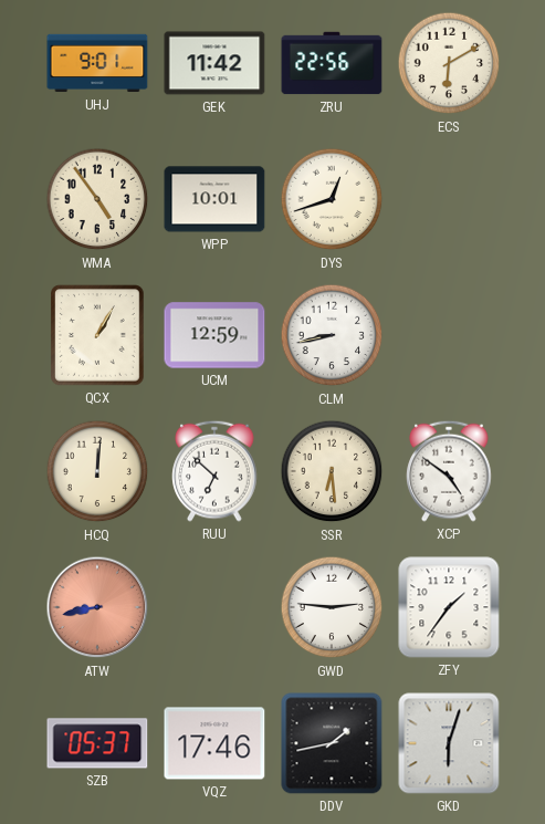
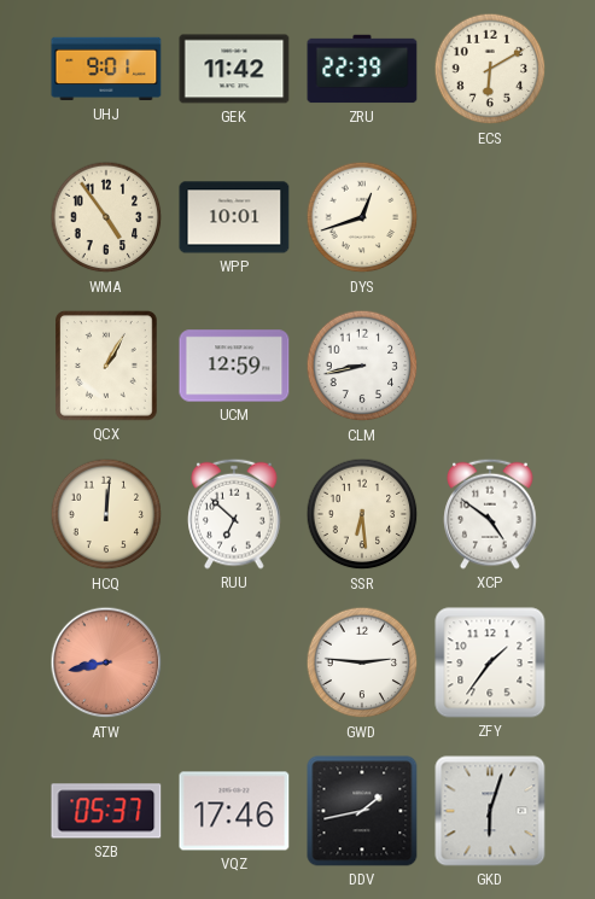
ZRU: 22:56 -> 22:39
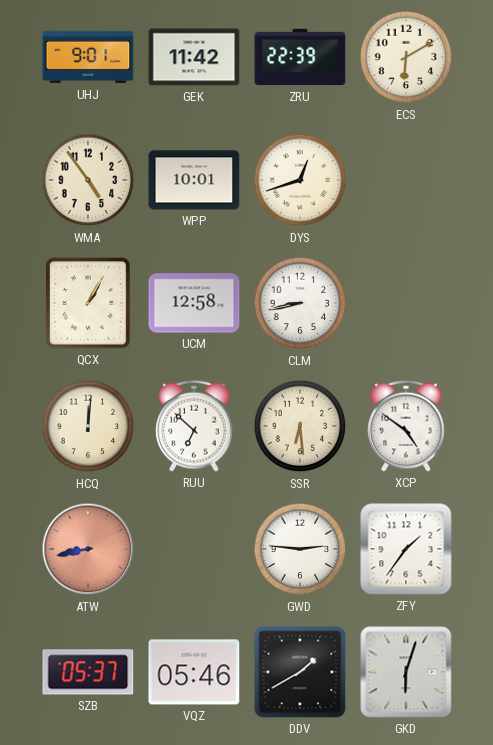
UCM: 12:59 -> 12:58
VQZ: 17:46 -> 05:46
DDV: 1:43 -> 1:40
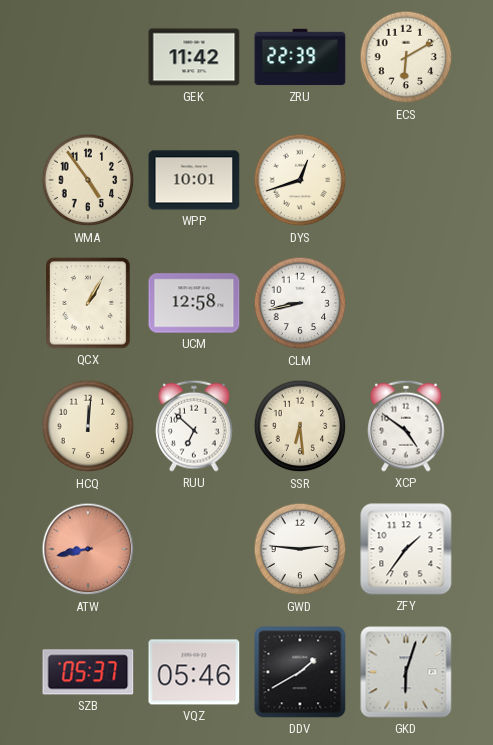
UHJ: 9:01 -> none
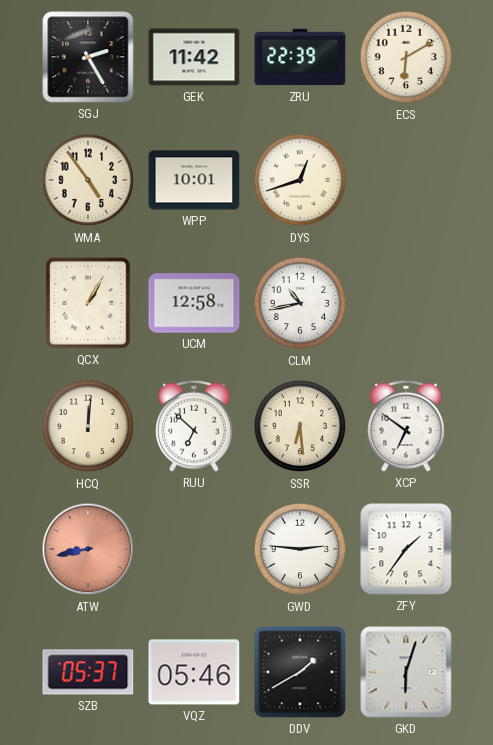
SGJ: none -> 2:25
CLM: 8:43 -> 10:43
XCP: 4:51 -> 6:51
